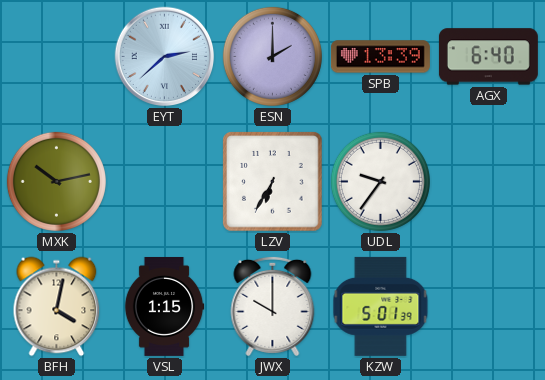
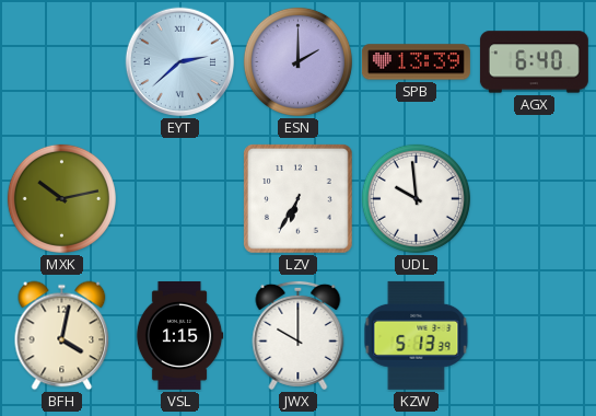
UDL: 9:36 -> 9:59
KZW: 5:01 -> 5:13
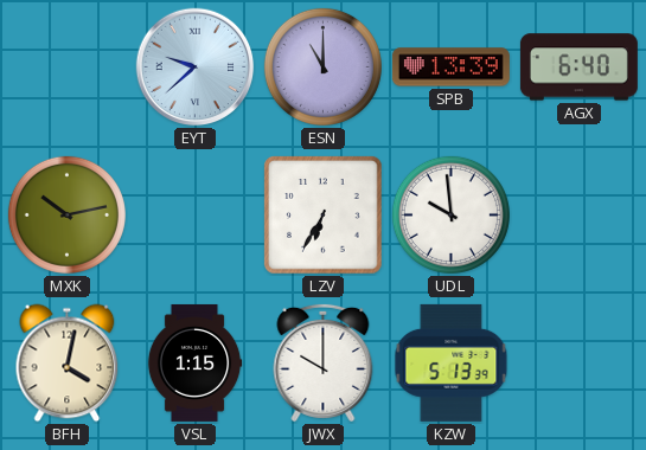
EYT: 2:38 -> 9:38
ESN: 2:00 -> 11:00
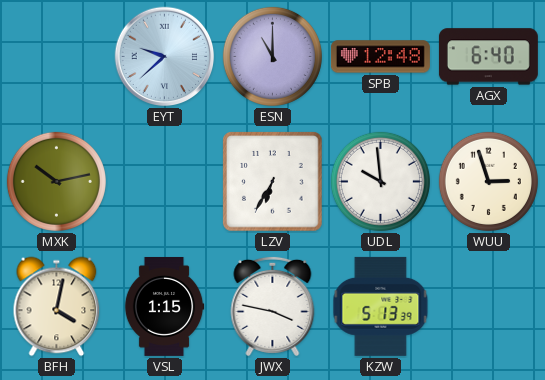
SPB: 13:39 -> 12:48
WUU: none -> 2:57
JWX: 10:00 -> 3:47
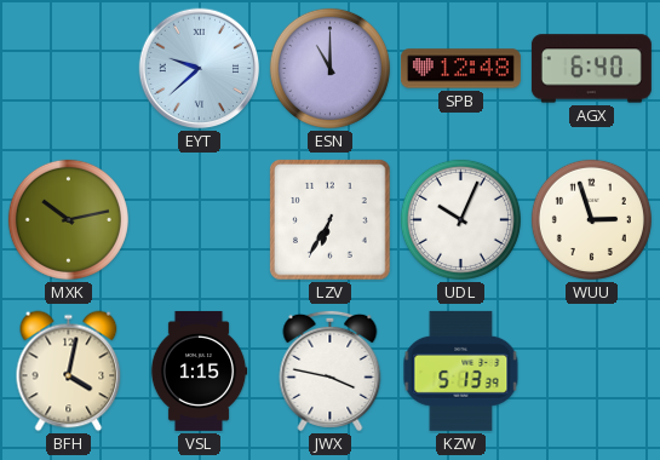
UDL: 9:59 -> 10:04
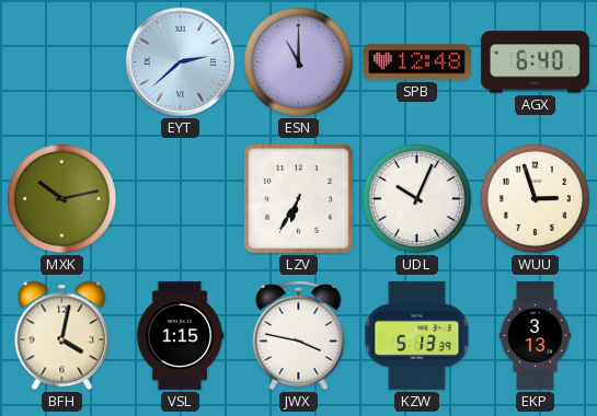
EYT: 9:38 -> 2:38
EKP: none -> 3:13
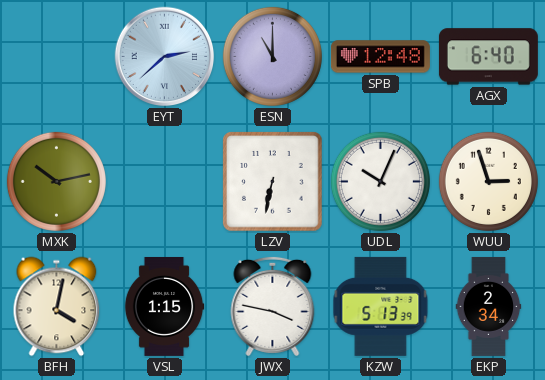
LZV: 6:35 -> 6:32
EKP: 3:13 -> 2:34
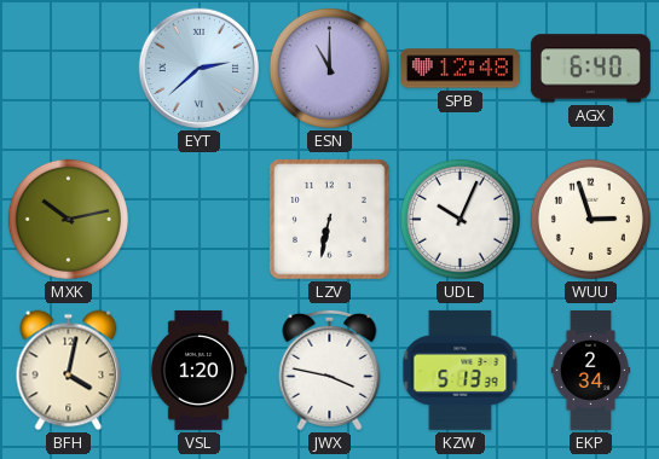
VSL: 1:15 -> 1:20
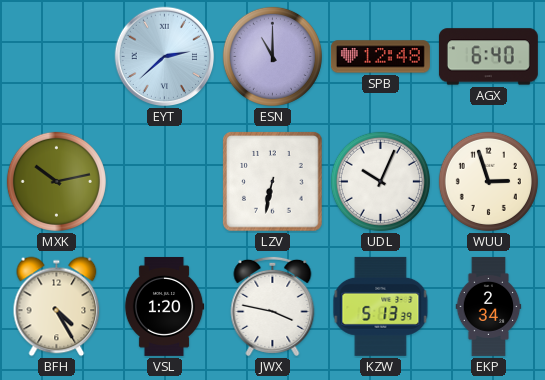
BFH: 4:02 -> 4:25
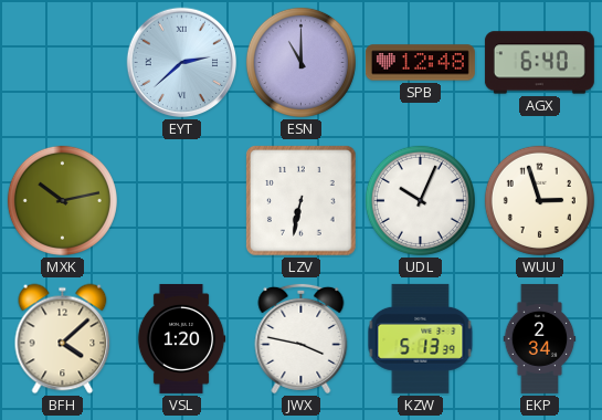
BFH: 4:25 -> 4:08
